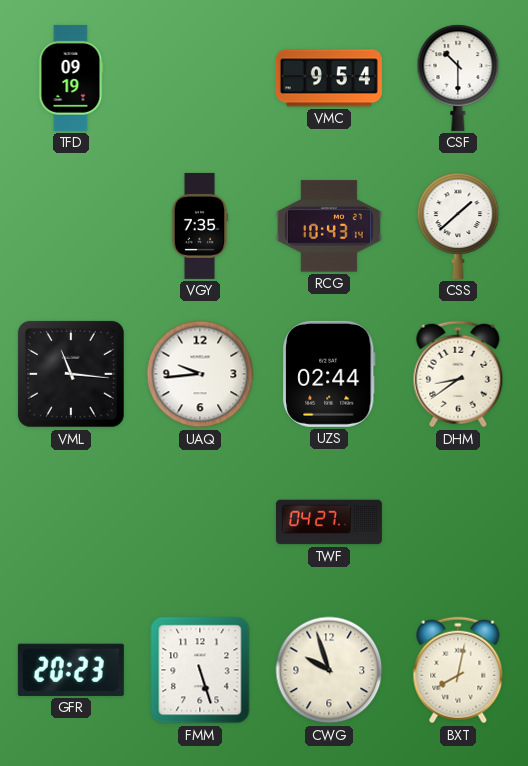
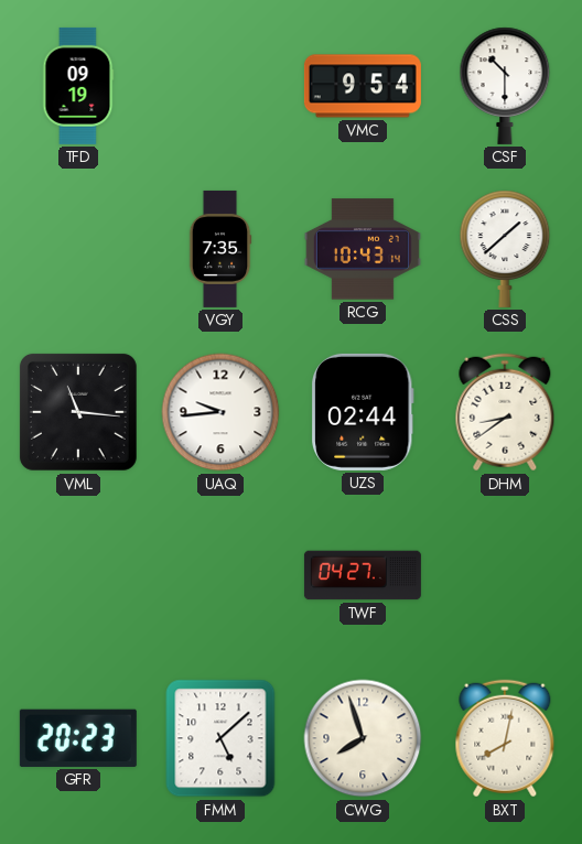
FMM: 5:27 -> 5:08
CWG: 9:57 -> 7:57
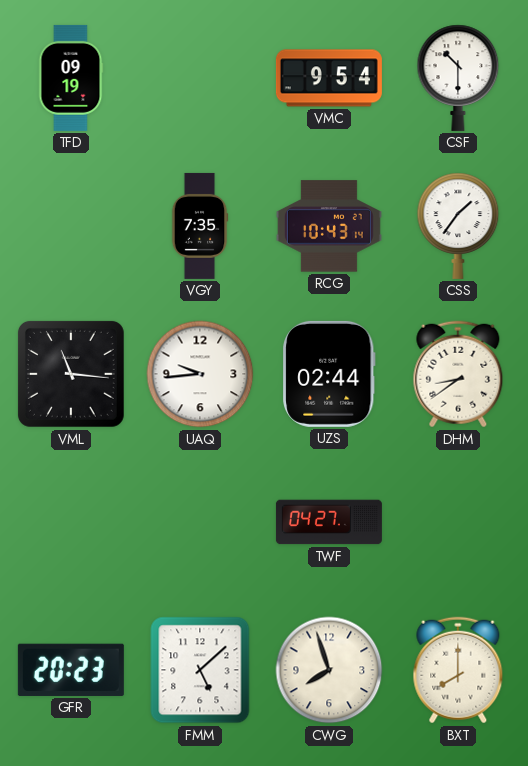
CSS: 1:38 -> 1:36
BXT: 8:02 -> 8:00
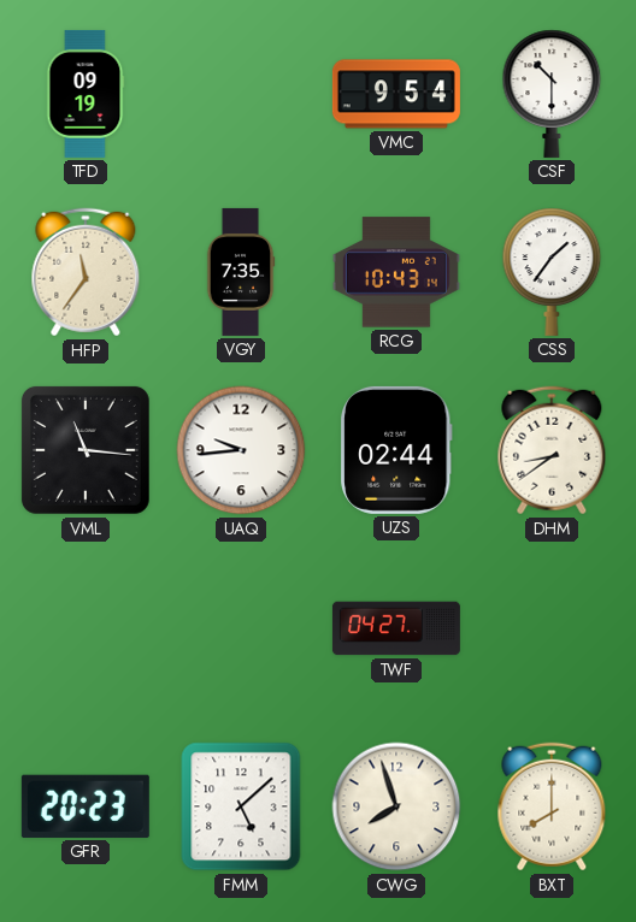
HFP: none -> 11:36
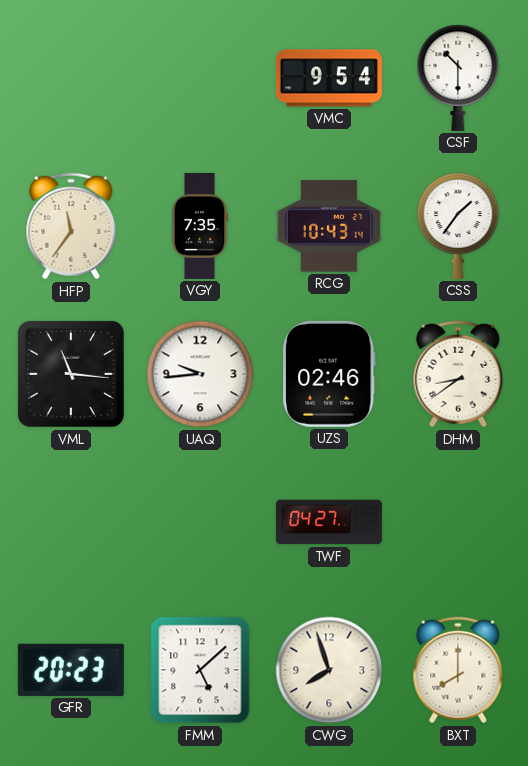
TFD: 09:19 -> none
UZS: 02:44 -> 02:46
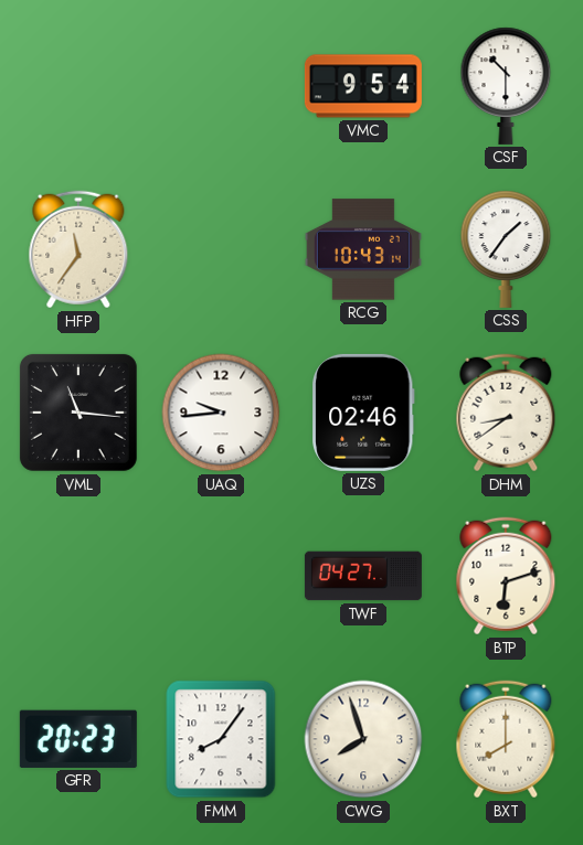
VGY: 7:35 -> none
BTP: none -> 6:12
FMM: 5:08 -> 8:06
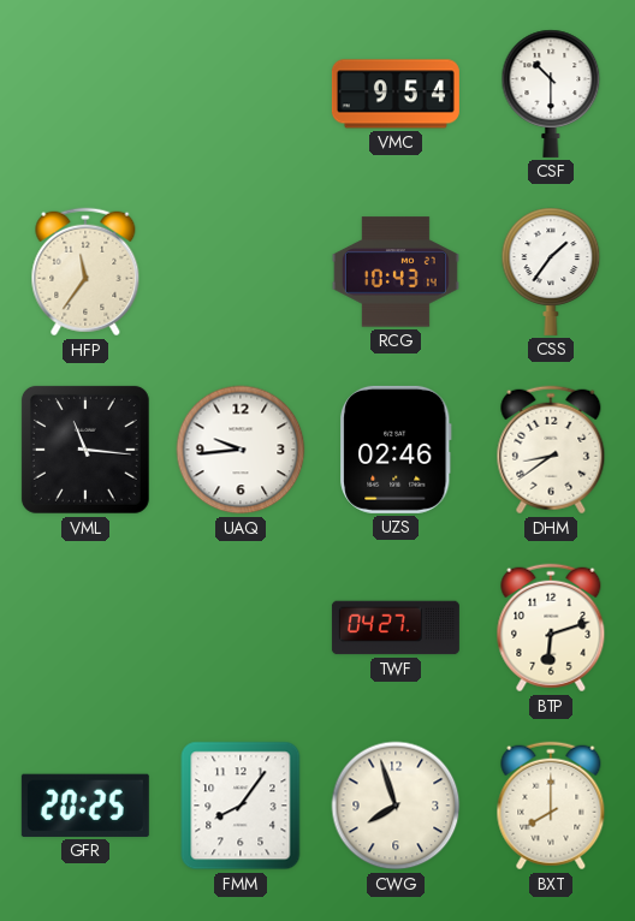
GFR: 20:23 -> 20:25
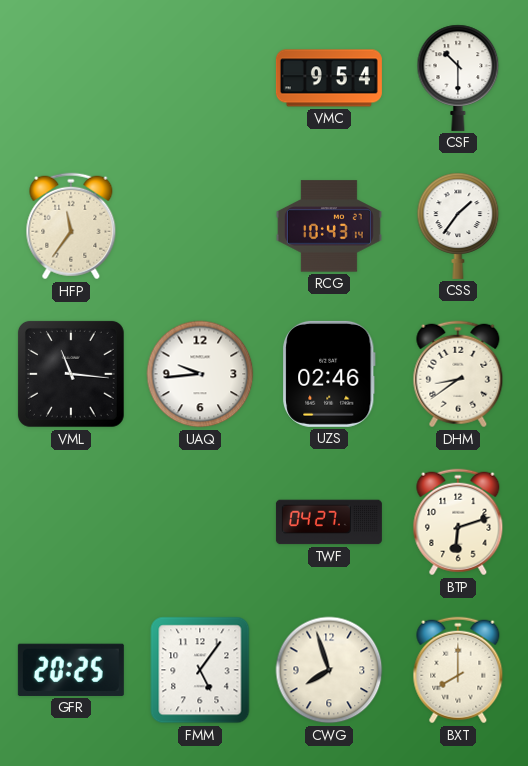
FMM: 8:06 -> 5:06
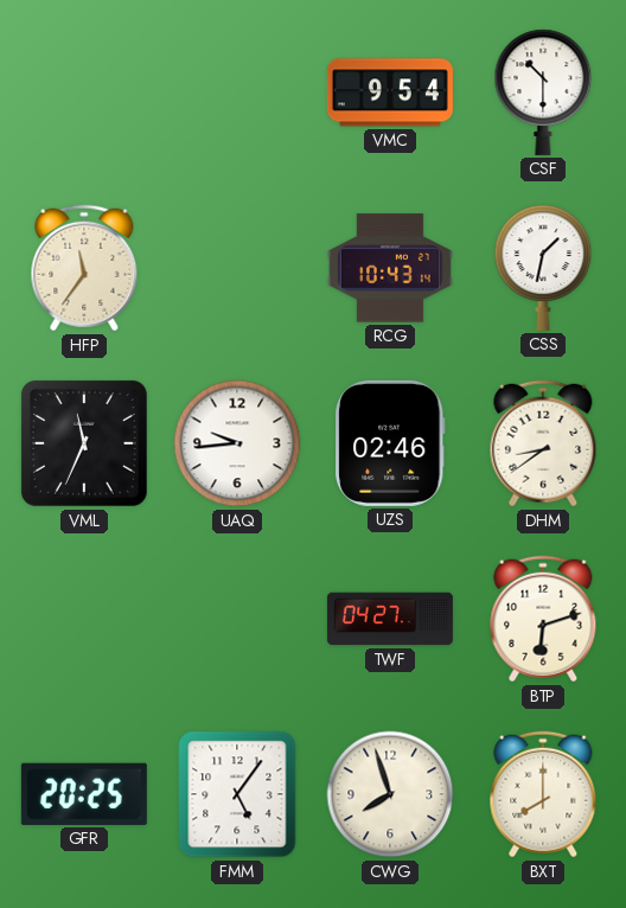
CSS: 1:36 -> 1:32
VML: 11:16 -> 11:34
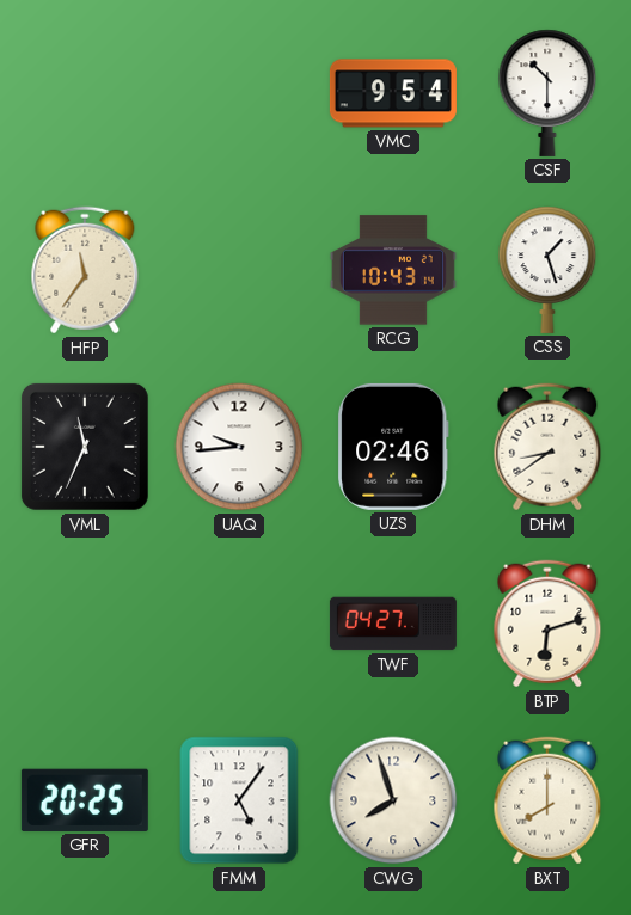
CSS: 1:32 -> 1:27
